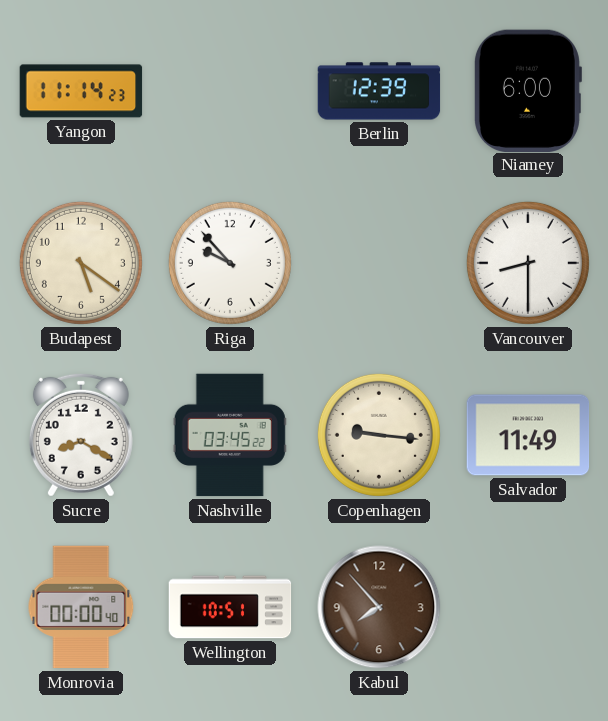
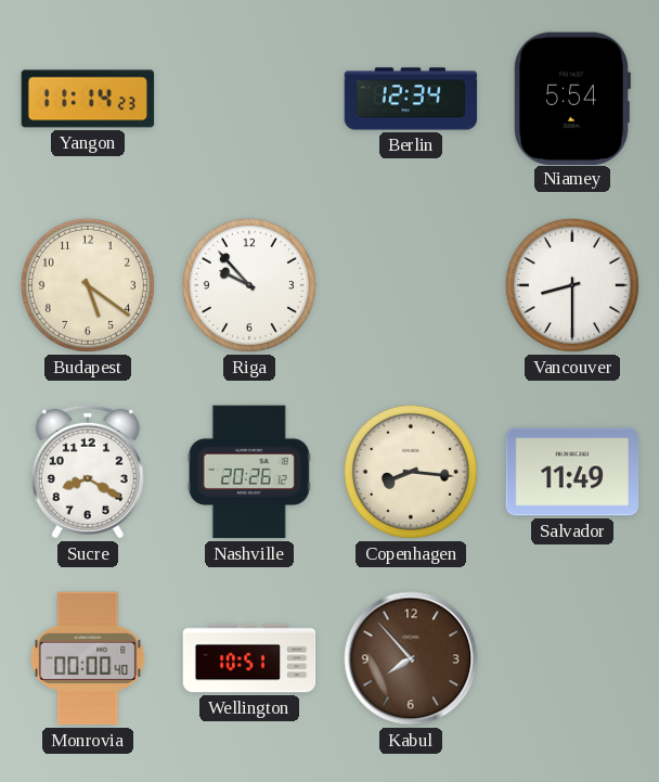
Berlin: 12:39 -> 12:34
Niamey: 6:00 -> 5:54
Nashville: 03:45 -> 20:26
Copenhagen: 9:16 -> 8:16
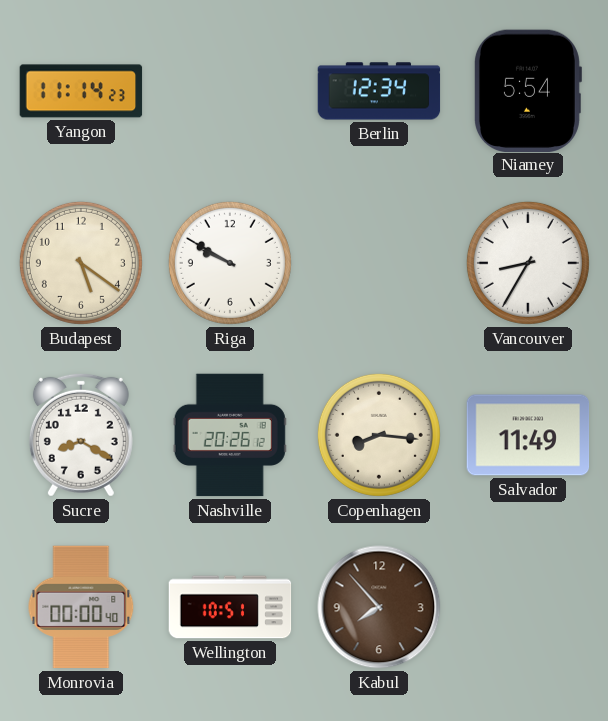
Riga: 9:53 -> 9:50
Vancouver: 8:30 -> 8:35
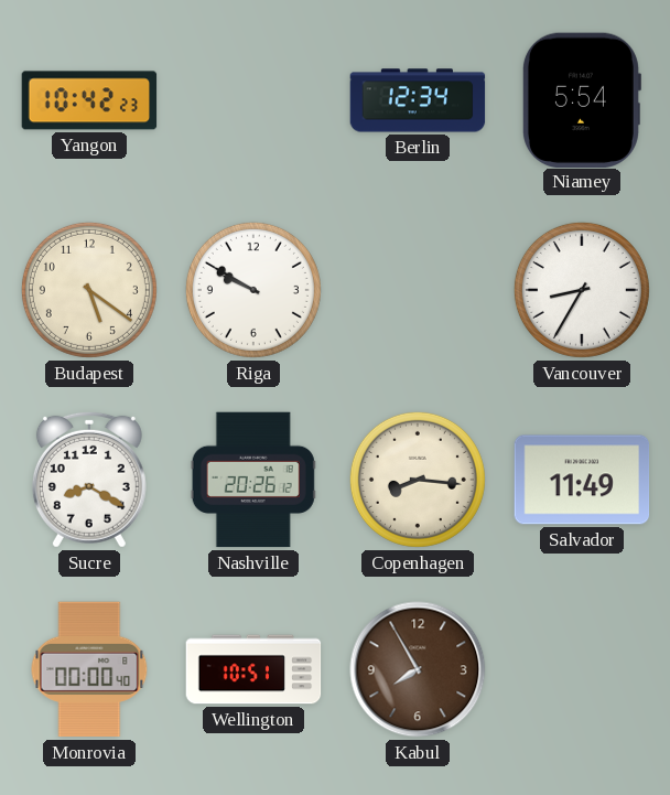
Yangon: 11:14 -> 10:42
Kabul: 7:53 -> 7:55
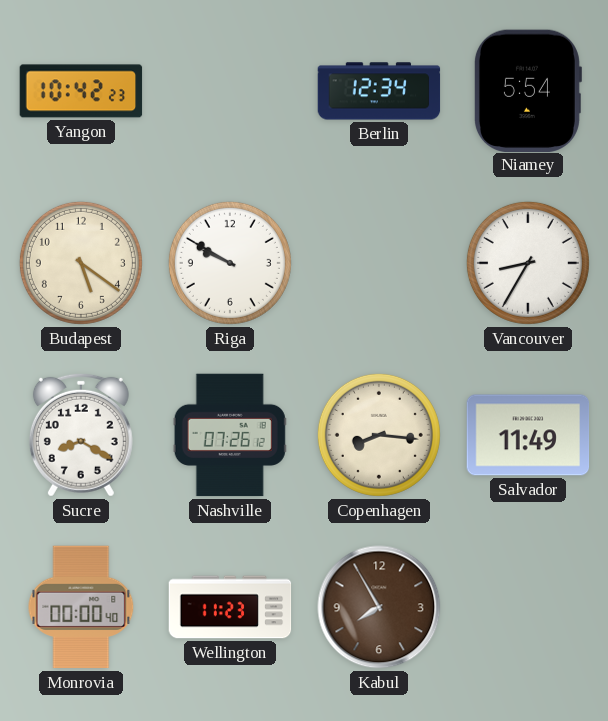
Nashville: 20:26 -> 07:26
Wellington: 10:51 -> 11:23
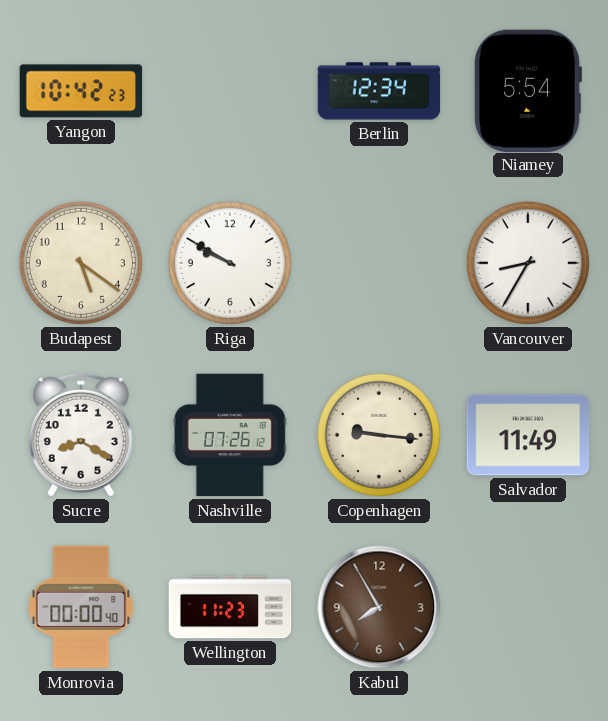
Copenhagen: 8:16 -> 9:16
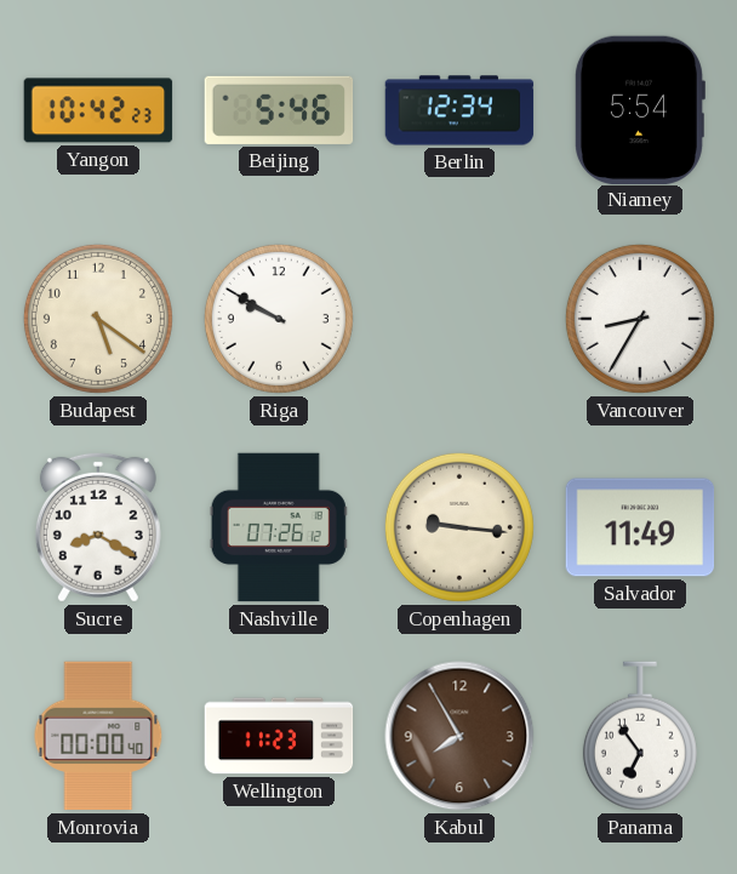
Beijing: none -> 5:46
Panama: none -> 6:54
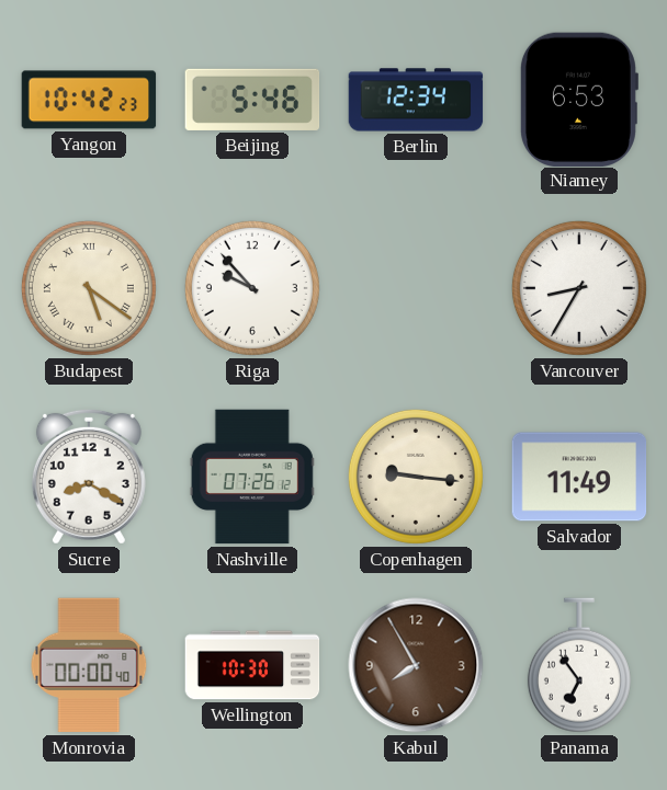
Niamey: 5:54 -> 6:53
Budapest numerals: Arabic -> Roman
Riga: 9:50 -> 9:53
Wellington: 11:23 -> 10:30
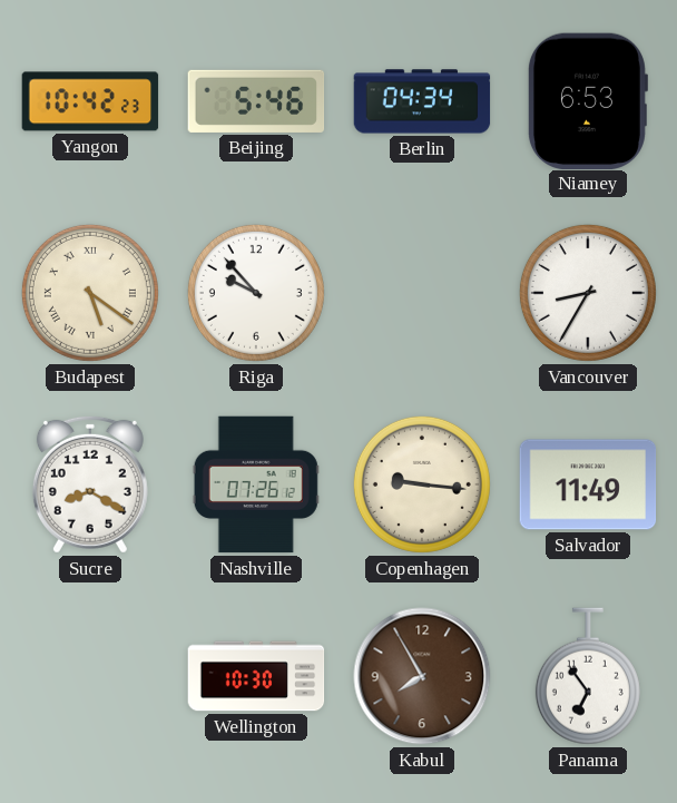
Berlin: 12:34 -> 04:34
Monrovia: 00:00 -> none
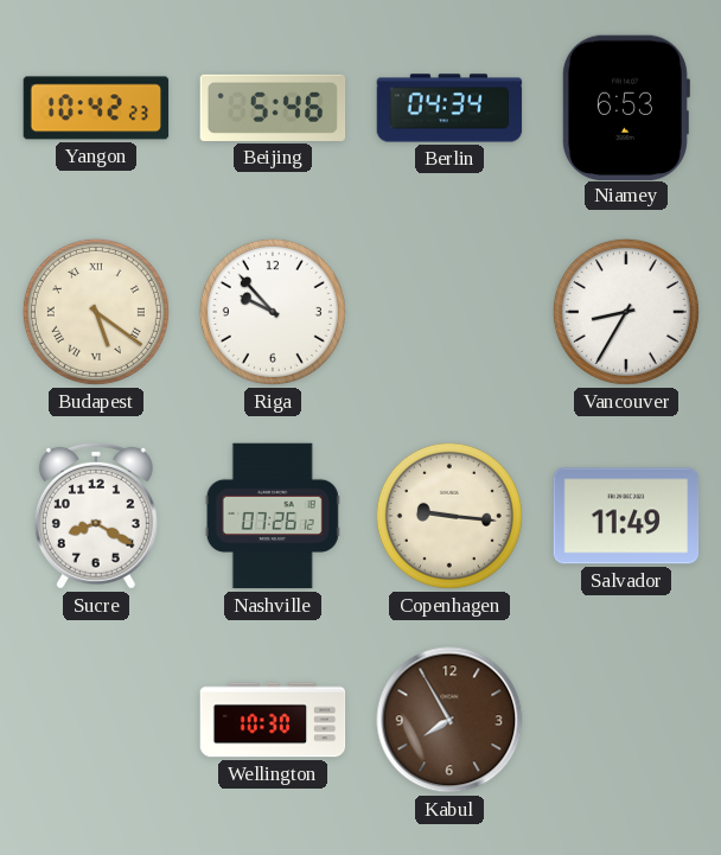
Panama: 6:54 -> none
